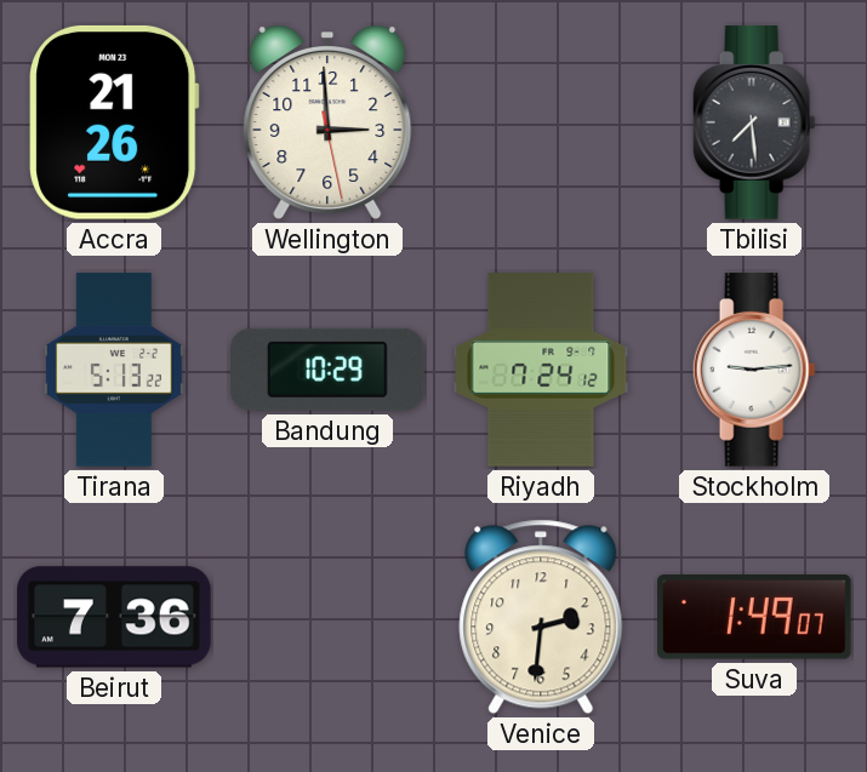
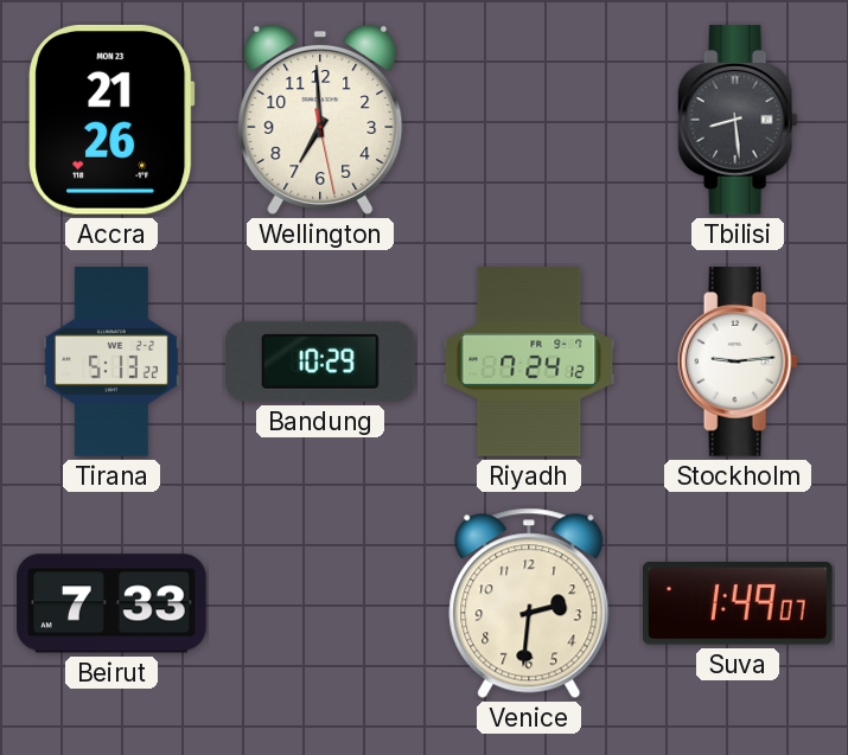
Wellington: 2:59 -> 6:59
Tbilisi: 7:29 -> 8:29
Beirut: 7:36 -> 7:33
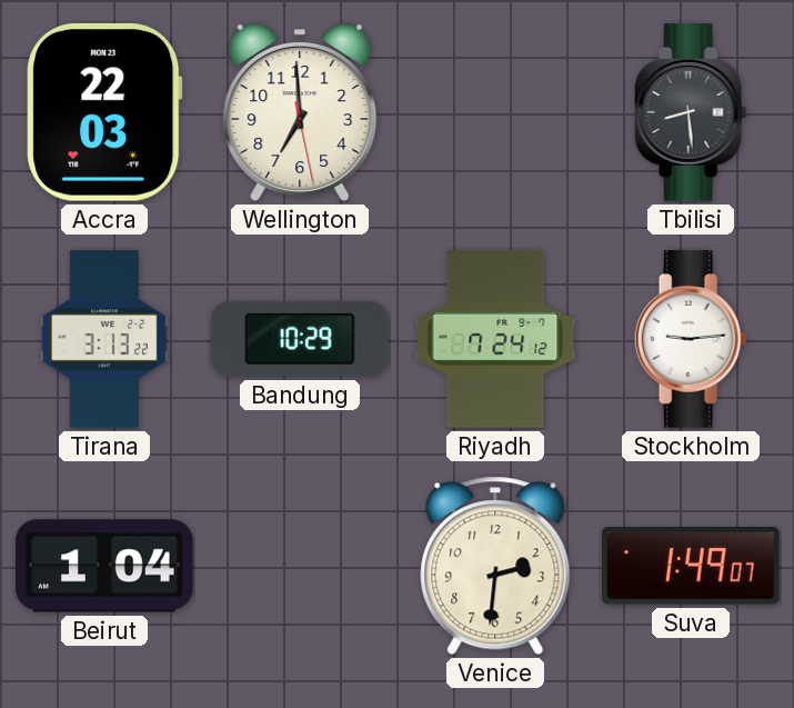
Accra: 21:26 -> 22:03
Tirana: 5:13 -> 3:13
Beirut: 7:33 -> 1:04
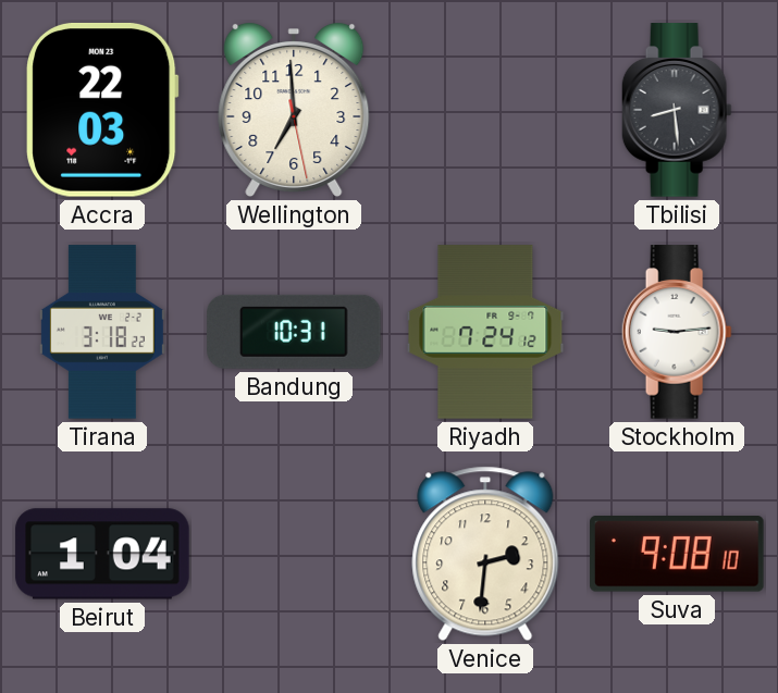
Tirana: 3:13 -> 3:18
Bandung: 10:29 -> 10:31
Suva: 1:49 -> 9:08
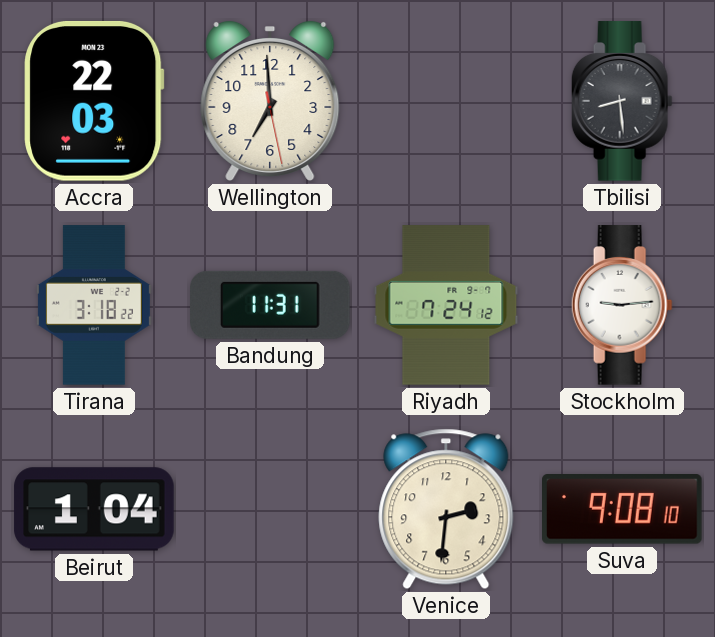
Bandung: 10:31 -> 11:31
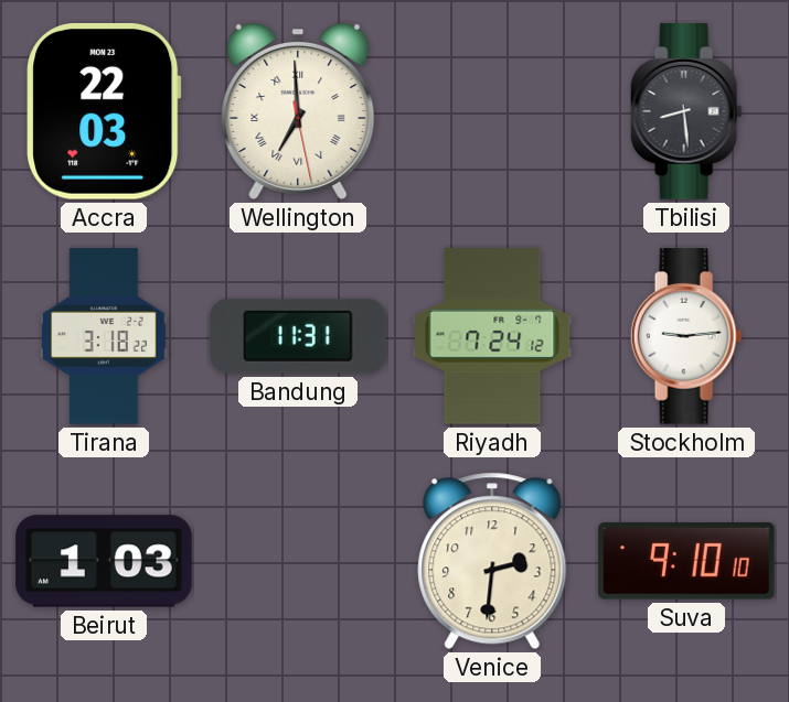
Wellington numerals: Arabic -> Roman
Beirut: 1:04 -> 1:03
Suva: 9:08 -> 9:10
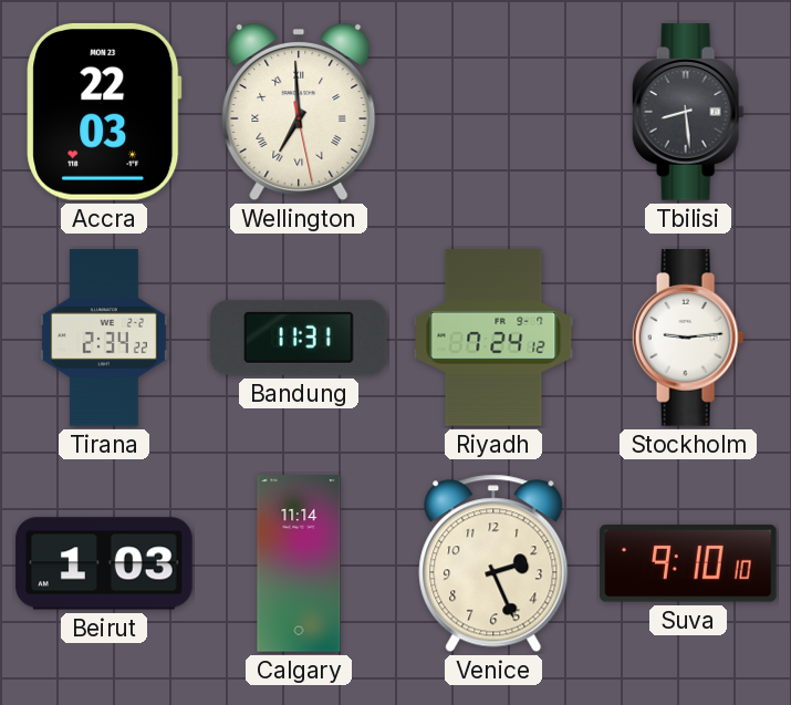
Tirana: 3:18 -> 2:34
Calgary: none -> 11:14
Venice: 2:31 -> 2:26
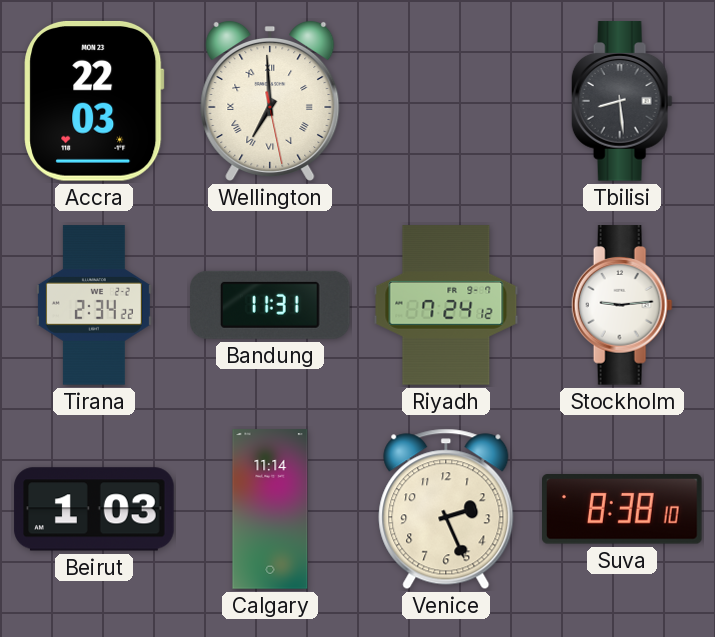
Suva: 9:10 -> 8:38
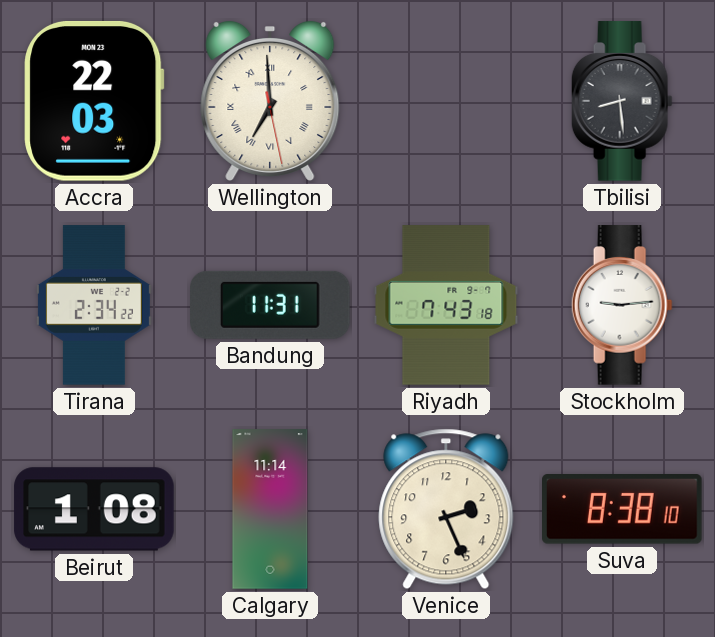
Riyadh: 7:24 -> 7:43
Beirut: 1:03 -> 1:08
